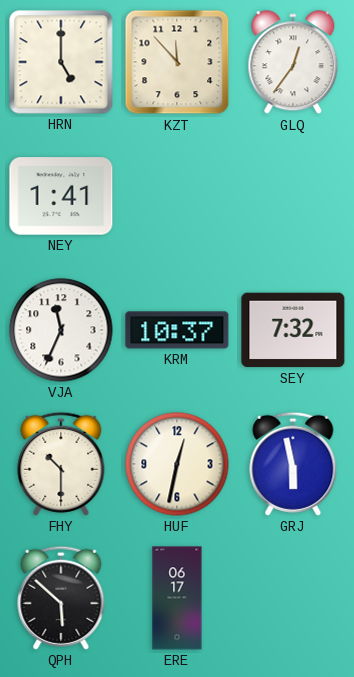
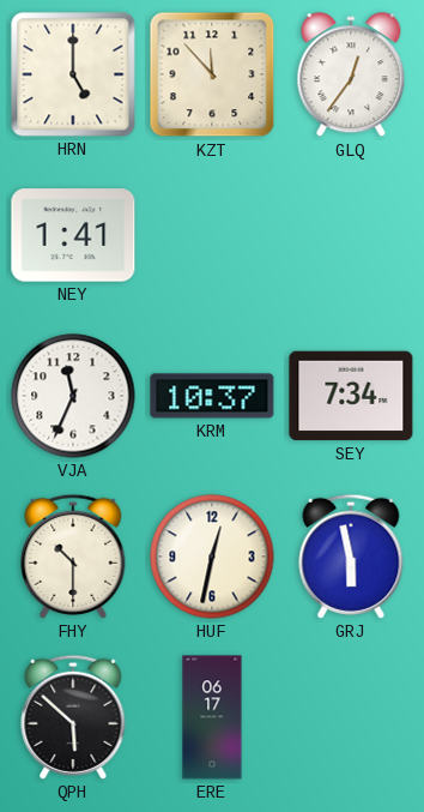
SEY: 7:32 -> 7:34
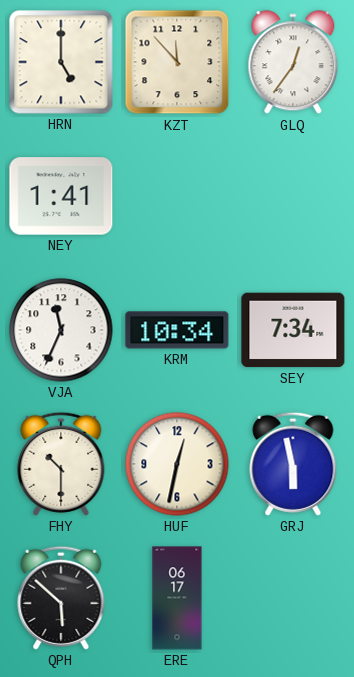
KRM: 10:37 -> 10:34
